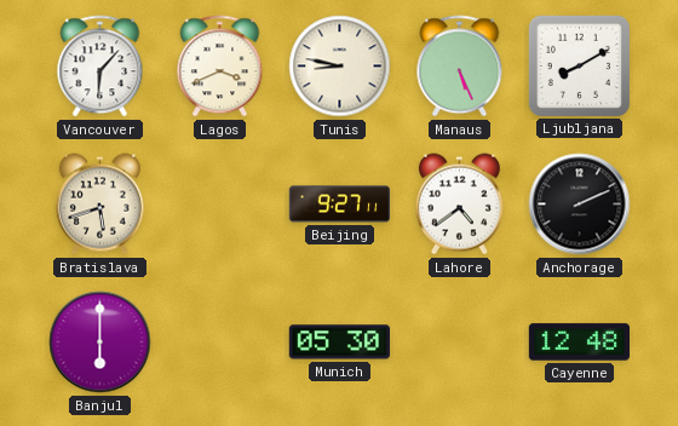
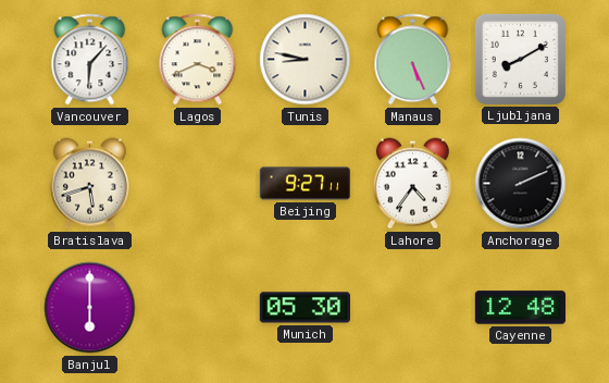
Lahore: 4:39 -> 4:36
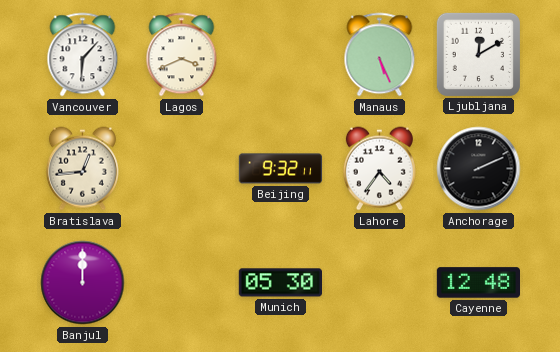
Tunis: 8:47 -> none
Ljubljana: 8:10 -> 12:10
Bratislava: 5:42 -> 12:44
Beijing: 9:27 -> 9:32
Banjul: 6:00 -> 12:00
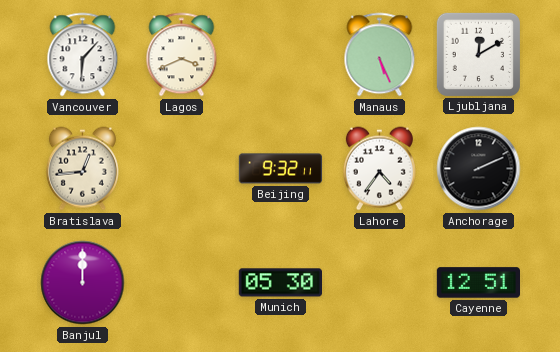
Cayenne: 12:48 -> 12:51
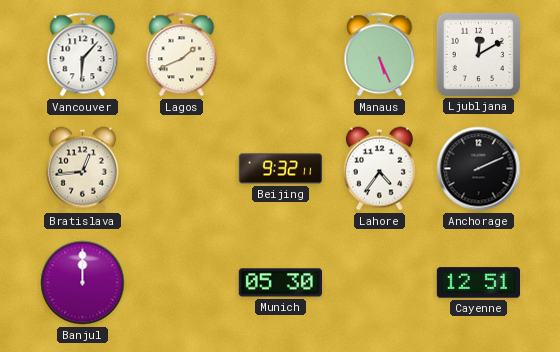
Lagos: 3:41 -> 1:41
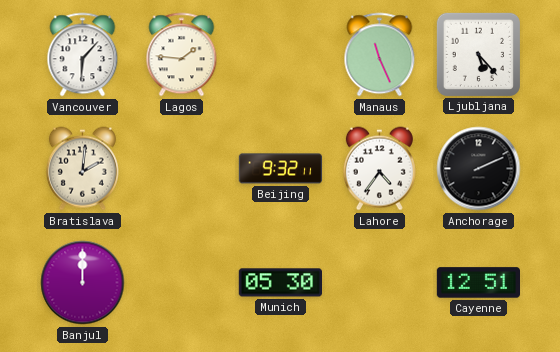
Lagos: 1:41 -> 1:46
Manaus: 5:26 -> 11:26
Ljubljana: 12:10 -> 5:23
Bratislava: 12:44 -> 2:01
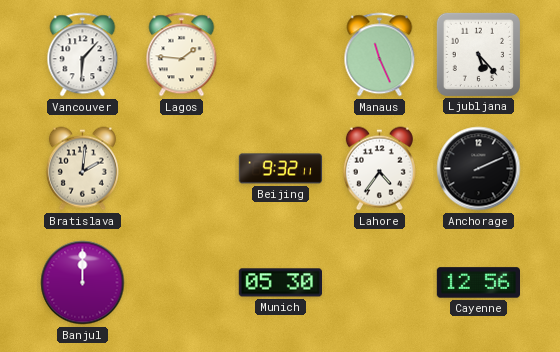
Cayenne: 12:51 -> 12:56
